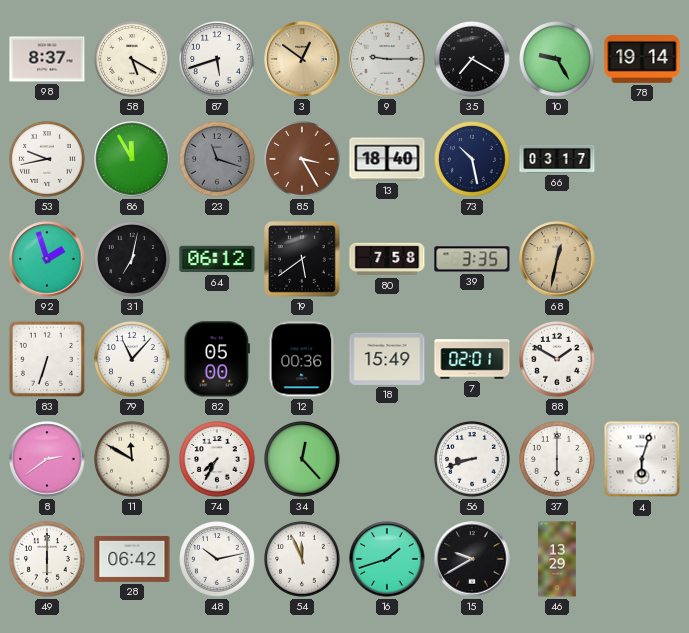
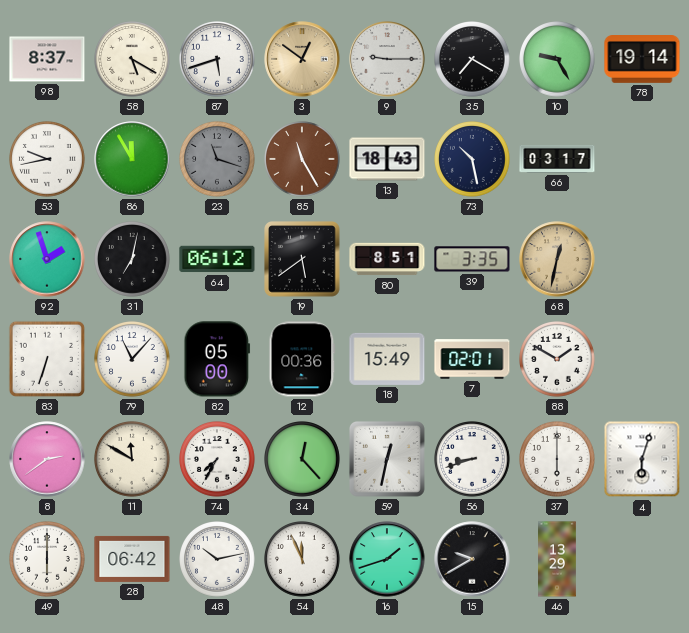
85: 3:25 -> 11:25
13: 18:40 -> 18:43
80: 7:58 -> 8:51
59: none -> 12:32
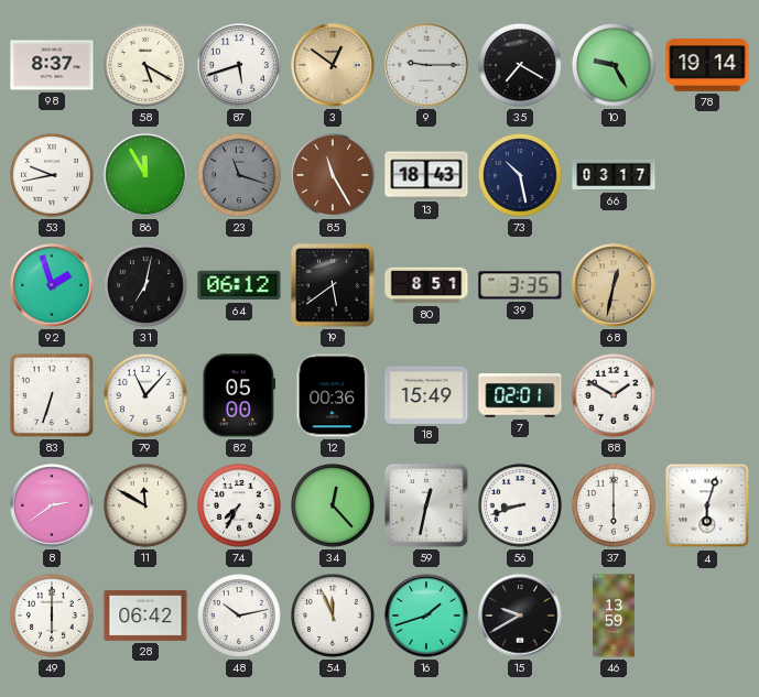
46: 13:29 -> 13:59
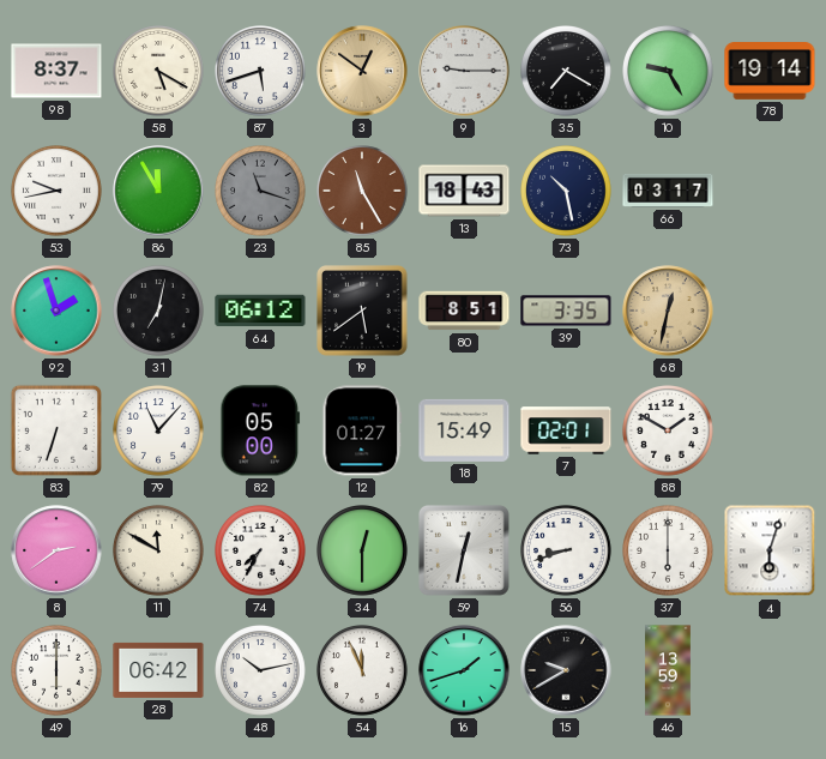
12: 00:36 -> 01:27
34: 12:23 -> 12:30
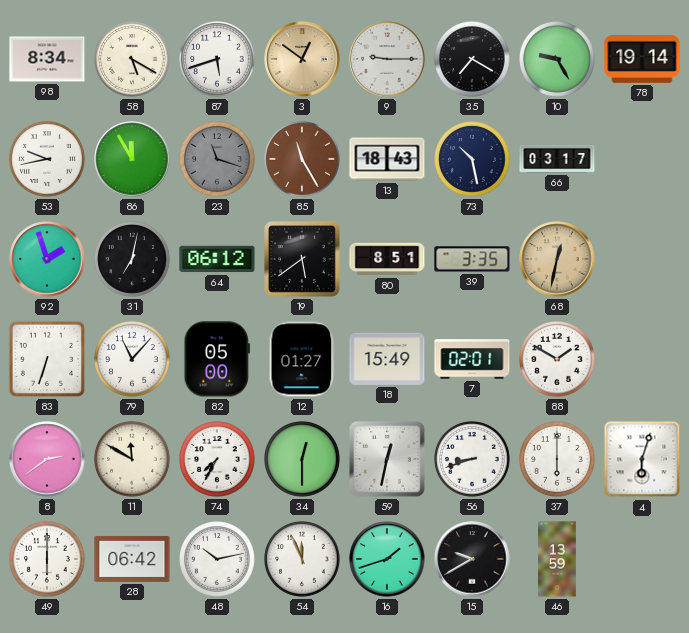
98: 8:37 -> 8:34
